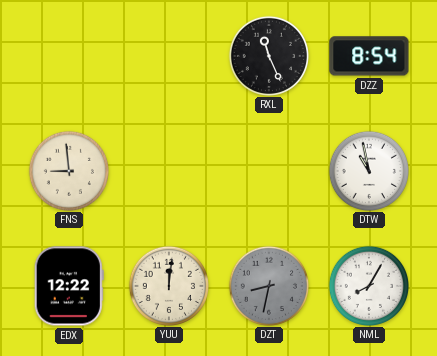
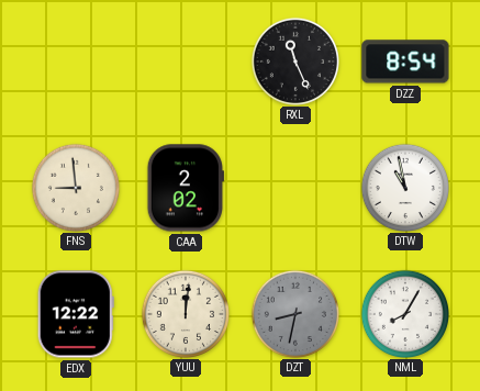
CAA: none -> 2:02
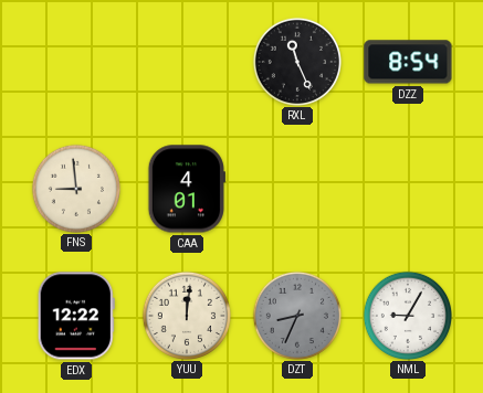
CAA: 2:02 -> 4:01
DTW: 10:58 -> none
DZT: 8:32 -> 8:34
NML: 8:05 -> 9:05
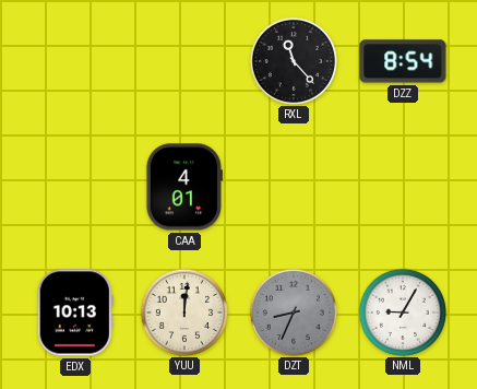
RXL: 11:26 -> 11:23
FNS: 8:59 -> none
EDX: 12:22 -> 10:13
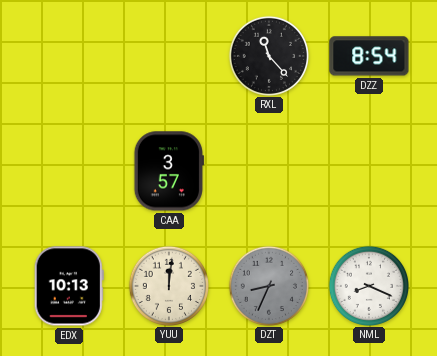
CAA: 4:01 -> 3:57
NML: 9:05 -> 8:19
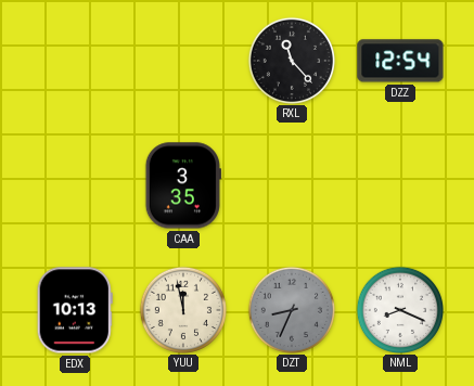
DZZ: 8:54 -> 12:54
CAA: 3:57 -> 3:35
YUU: 12:01 -> 11:58
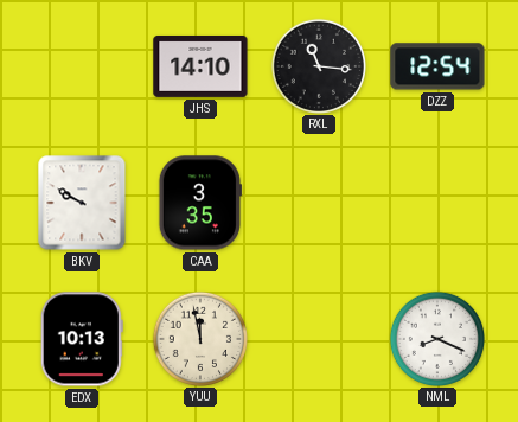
JHS: none -> 14:10
RXL: 11:23 -> 11:16
BKV: none -> 9:50
DZT: 8:34 -> none
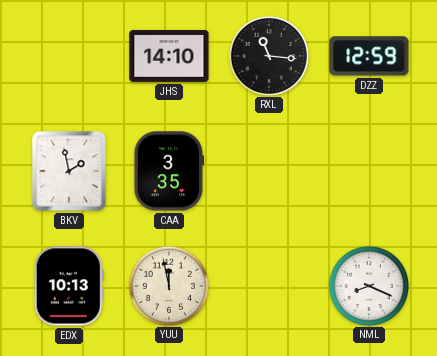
DZZ: 12:54 -> 12:59
BKV: 9:50 -> 1:58
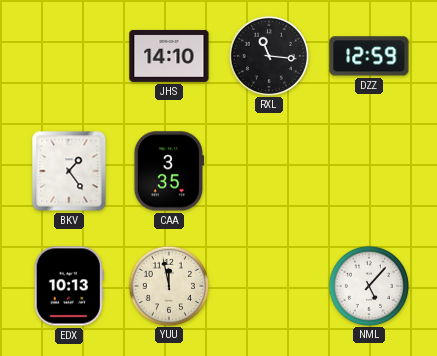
BKV: 1:58 -> 1:24
NML: 8:19 -> 5:07
